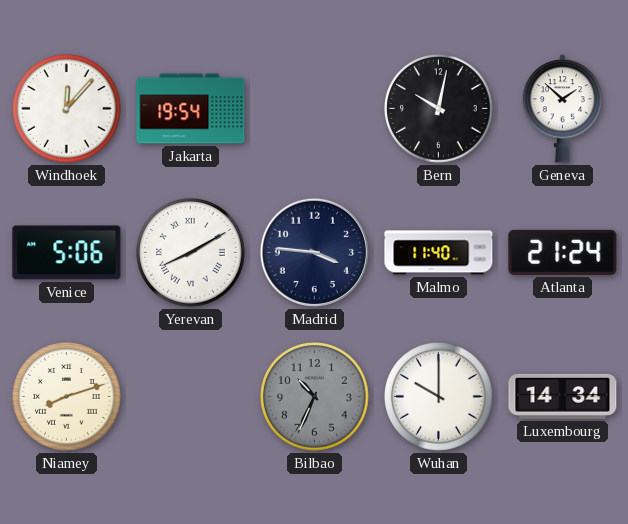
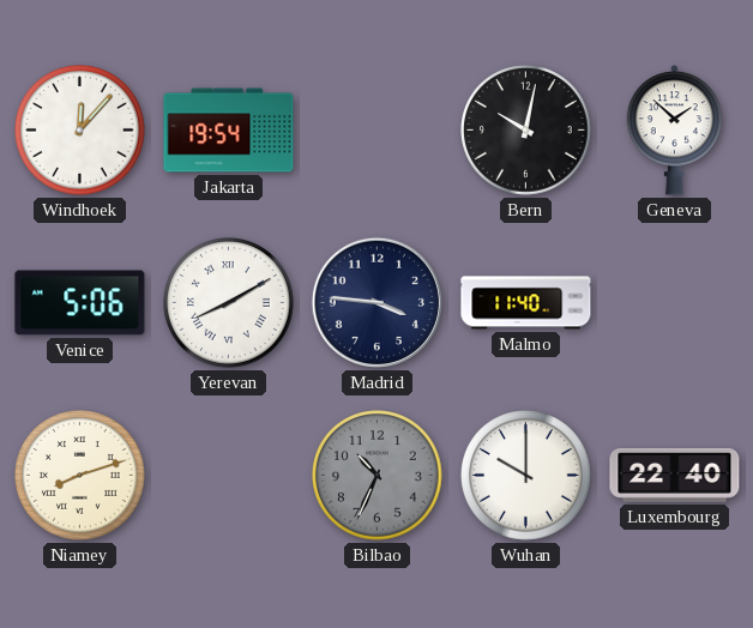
Atlanta: 21:24 -> none
Luxembourg: 14:34 -> 22:40
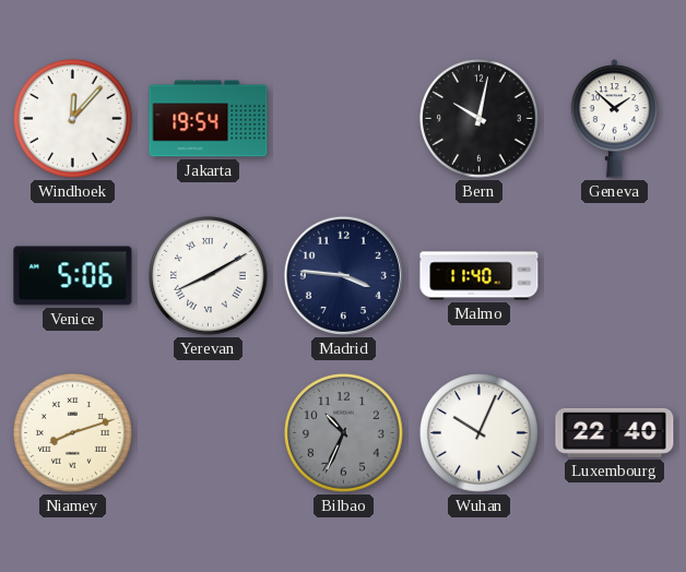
Wuhan: 10:00 -> 10:04
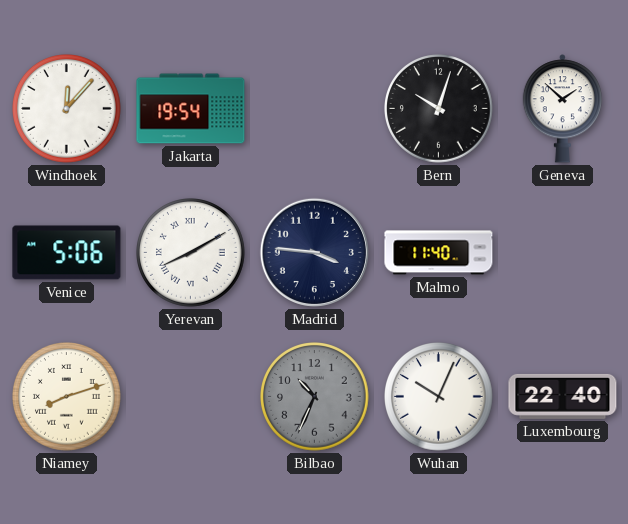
Bern: 10:02 -> 10:03
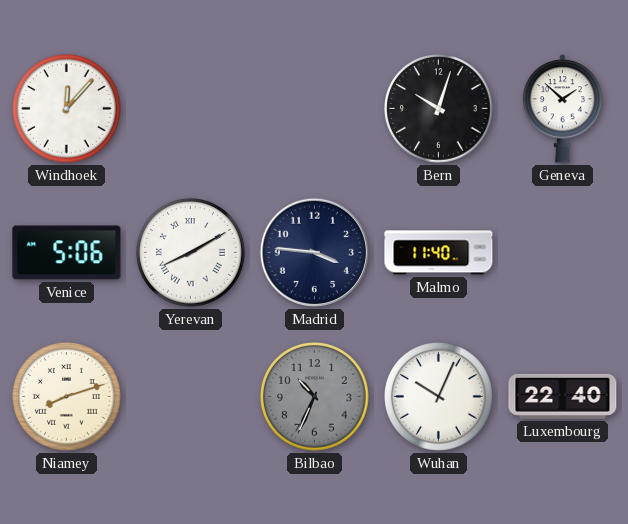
Jakarta: 19:54 -> none
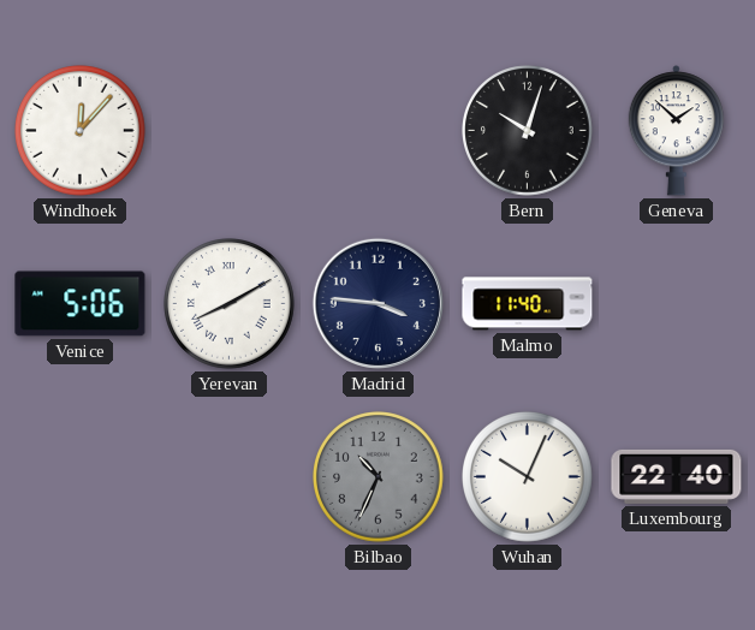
Niamey: 8:12 -> none
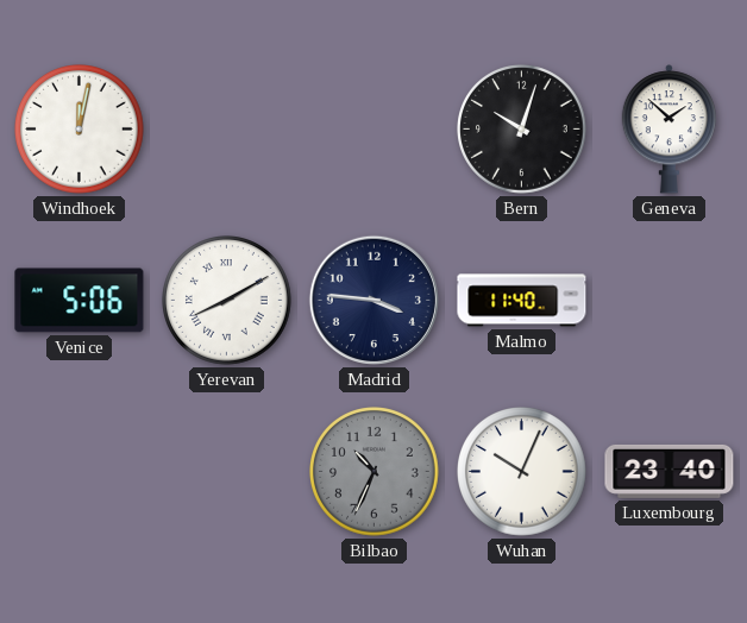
Windhoek: 12:07 -> 12:02
Luxembourg: 22:40 -> 23:40
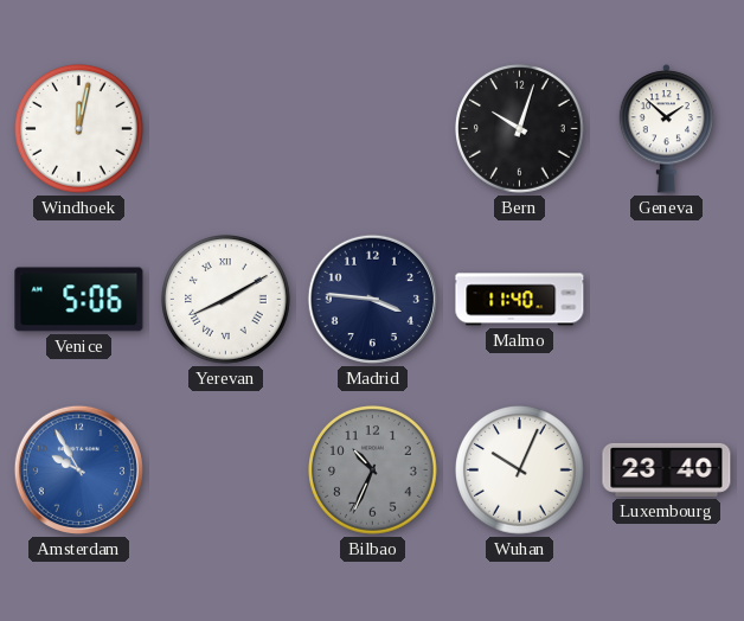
Amsterdam: none -> 9:55
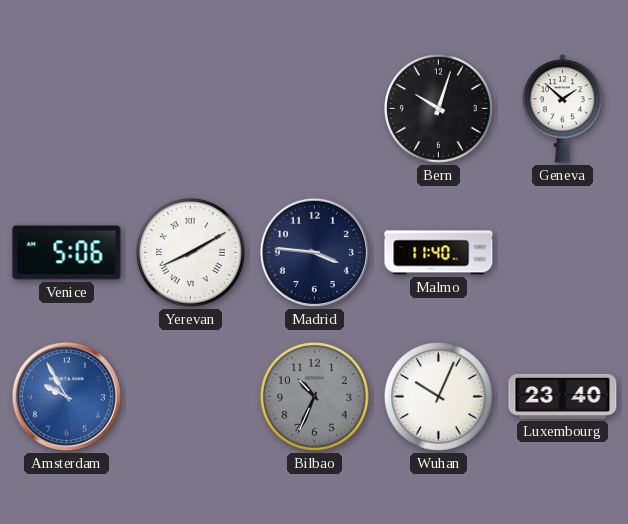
Windhoek: 12:02 -> none
